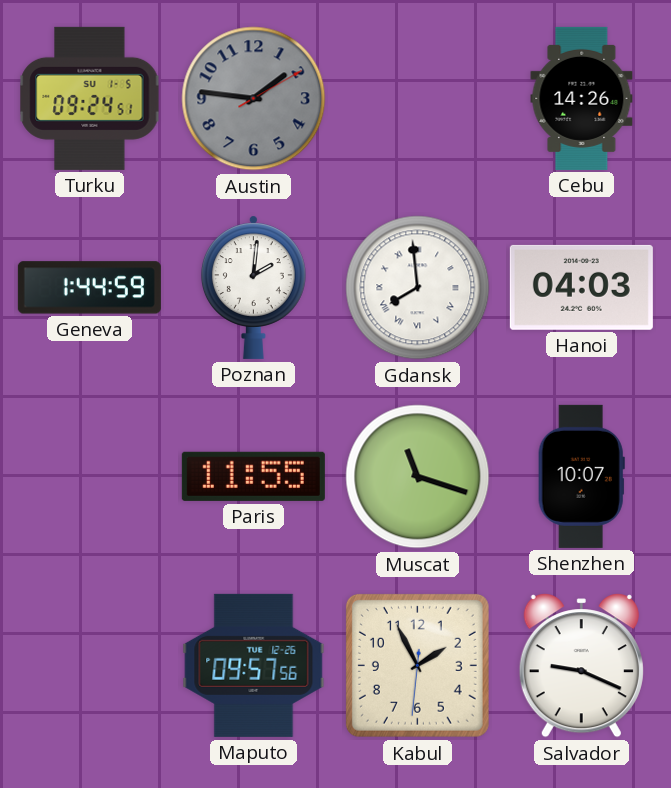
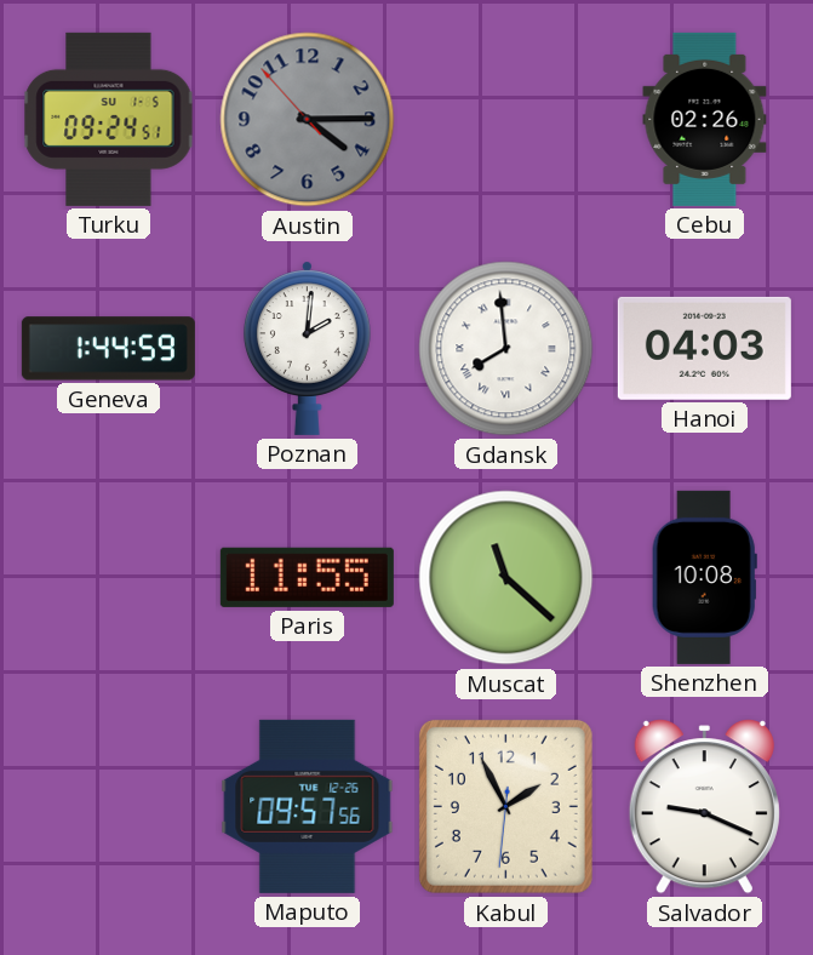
Austin: 1:46 -> 4:14
Cebu: 14:26 -> 02:26
Muscat: 11:18 -> 11:22
Shenzhen: 10:07 -> 10:08
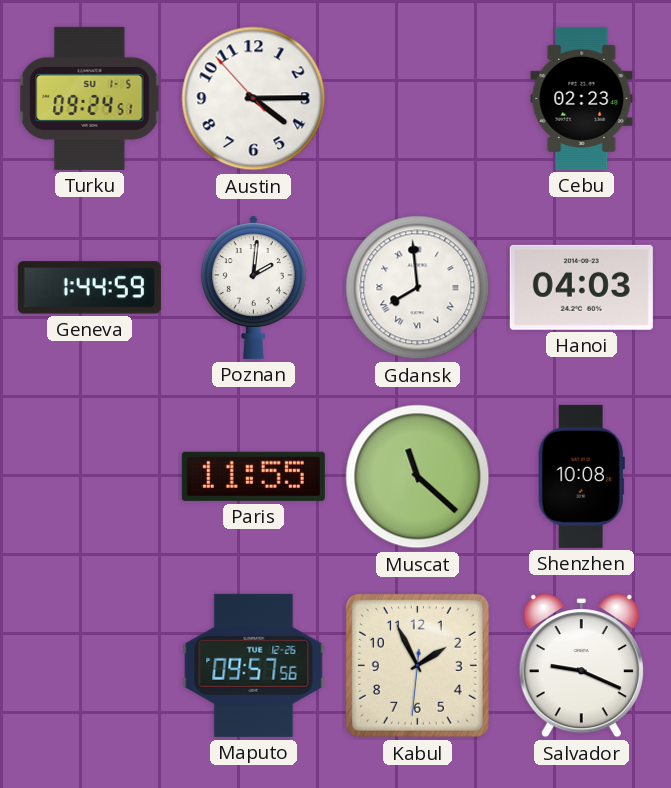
Austin dial: grey -> white
Cebu: 02:26 -> 02:23
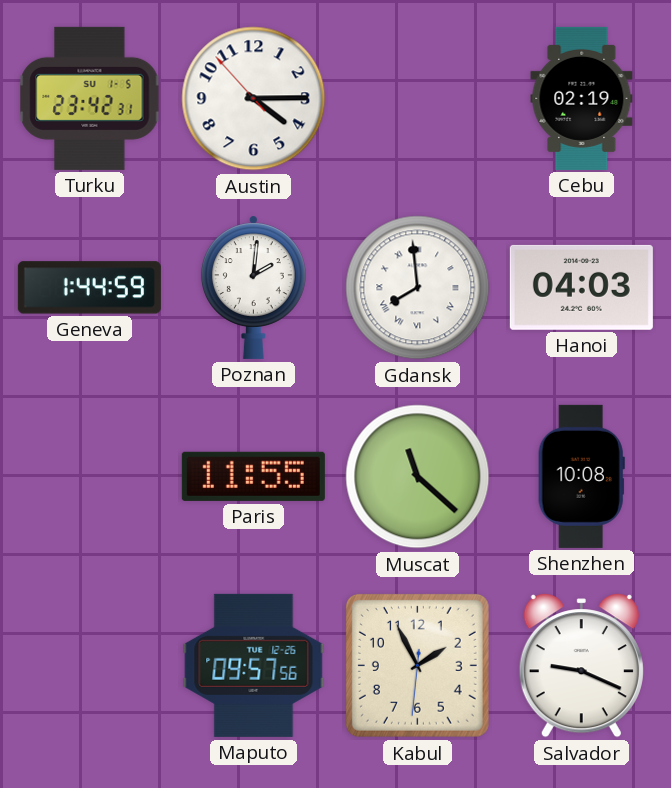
Turku: 09:24 -> 23:42
Cebu: 02:23 -> 02:19
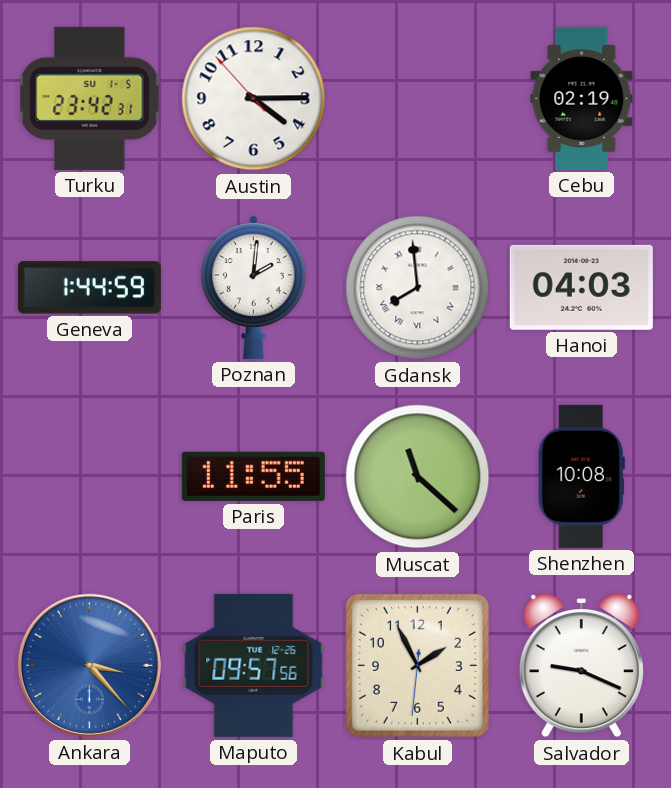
Ankara: none -> 3:23
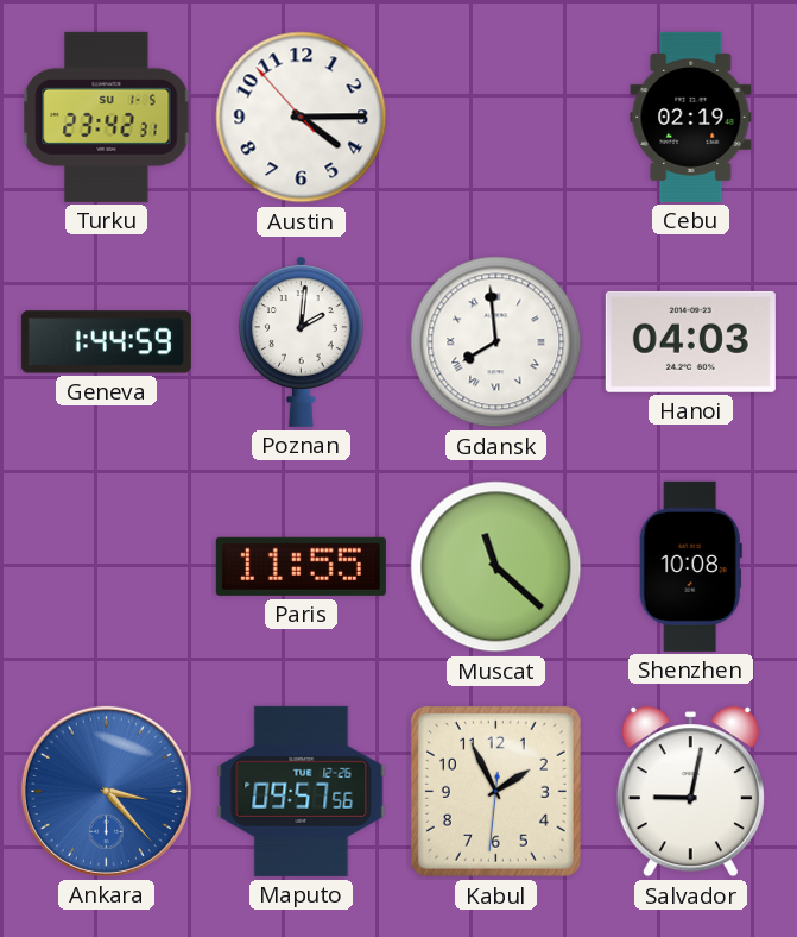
Salvador: 9:19 -> 9:02
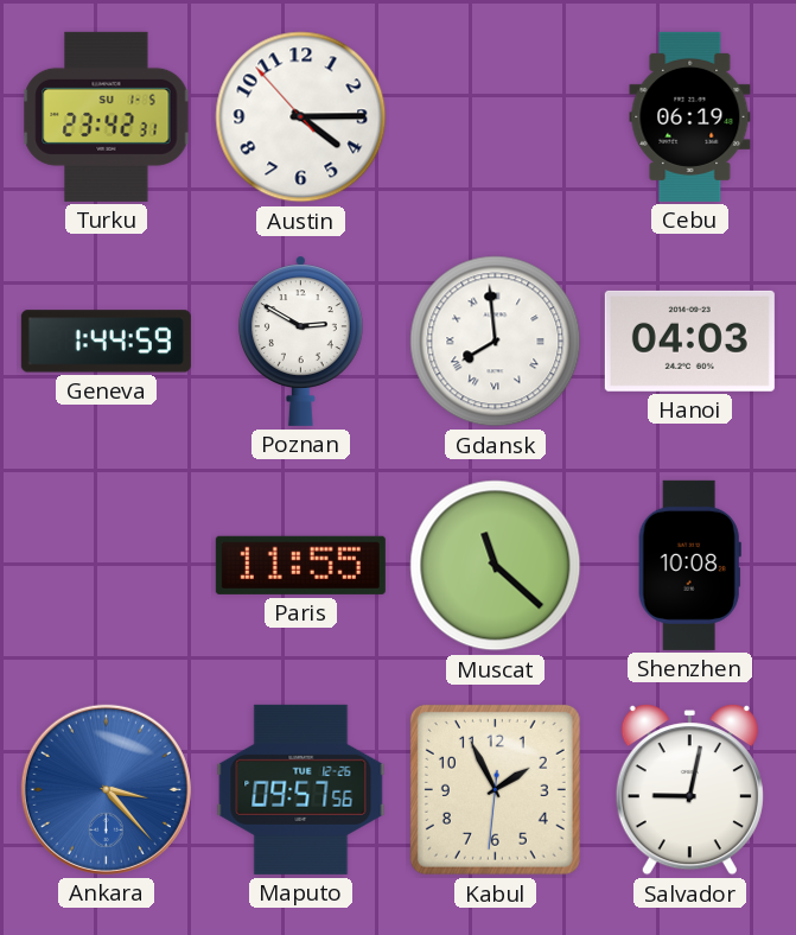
Cebu: 02:19 -> 06:19
Poznan: 2:01 -> 2:50
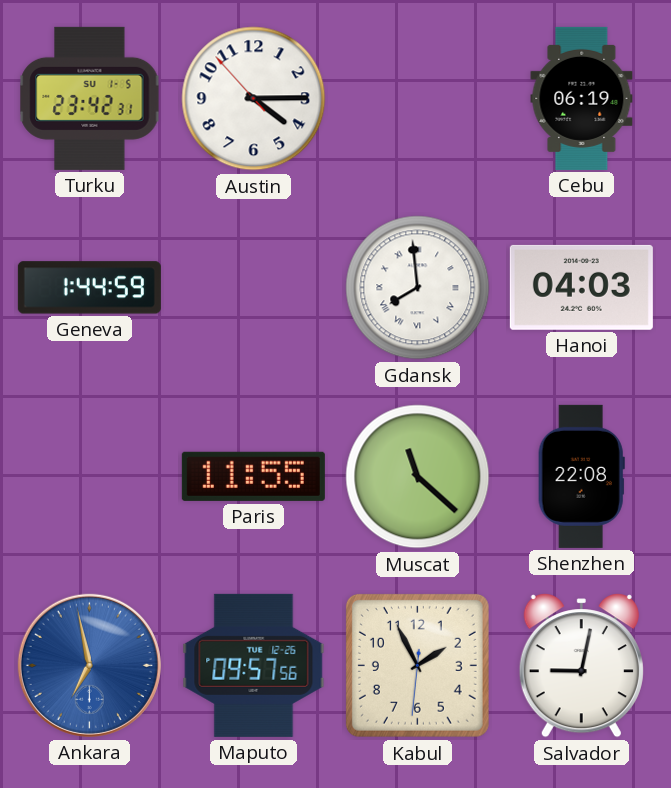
Poznan: 2:50 -> none
Shenzhen: 10:08 -> 22:08
Ankara: 3:23 -> 6:58
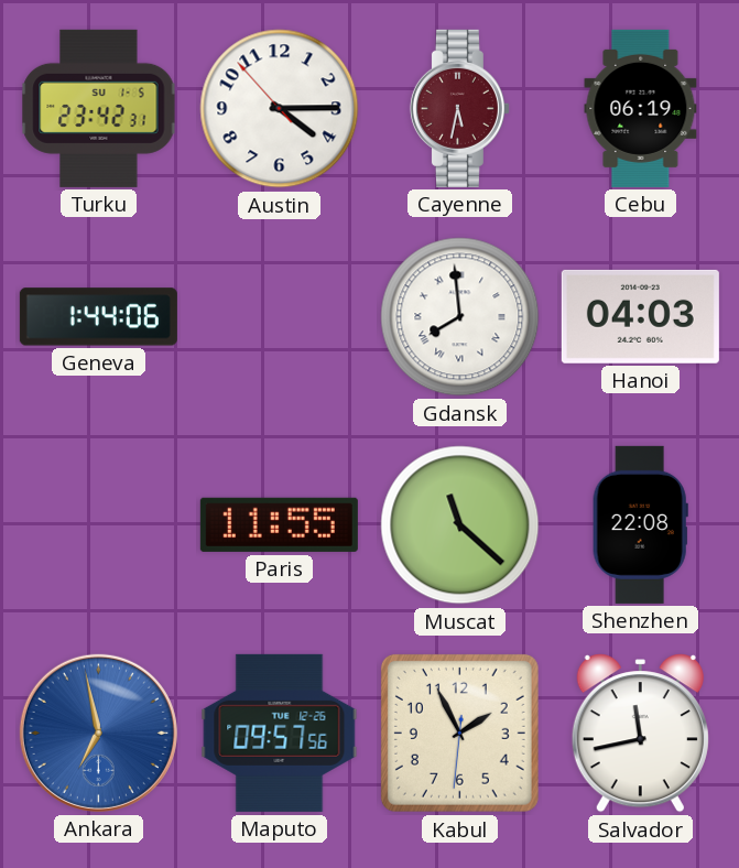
Cayenne: none -> 5:32
Geneva: 1:44:59 -> 1:44:06
Salvador: 9:02 -> 11:43
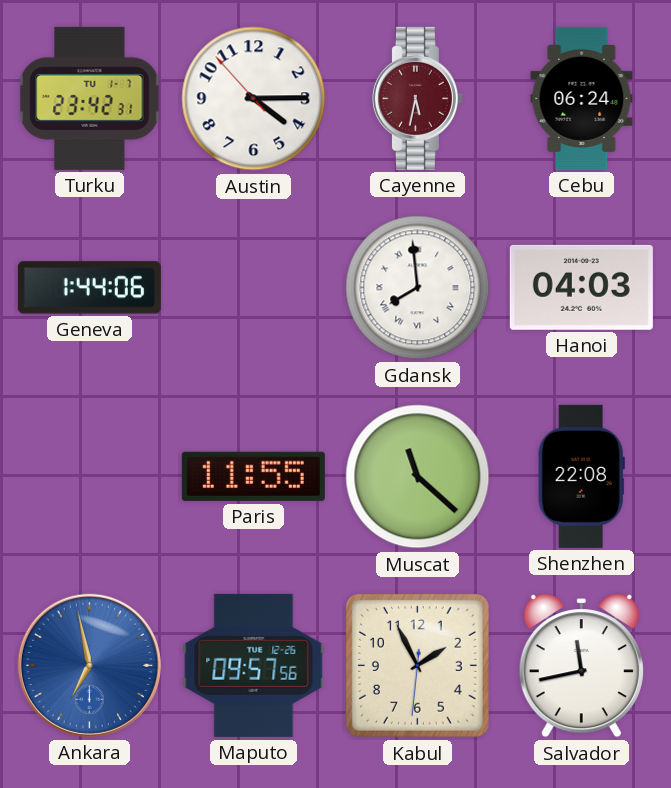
Turku date: SU 1-5 -> TU 1-7
Cebu: 06:19 -> 06:24
